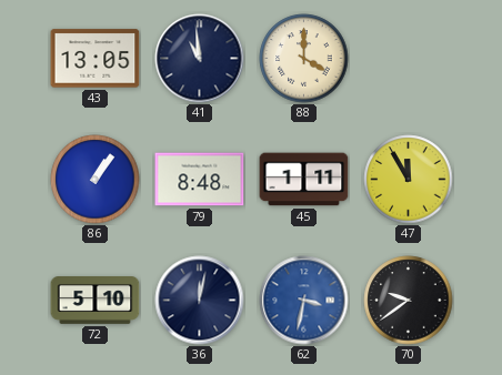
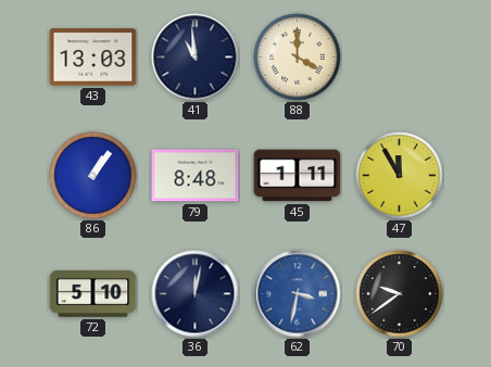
43: 13:05 -> 13:03
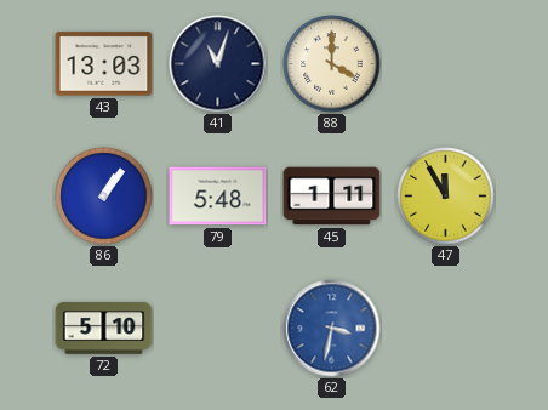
41: 10:59 -> 11:03
79: 8:48 -> 5:48
36: 12:02 -> none
70: 9:39 -> none
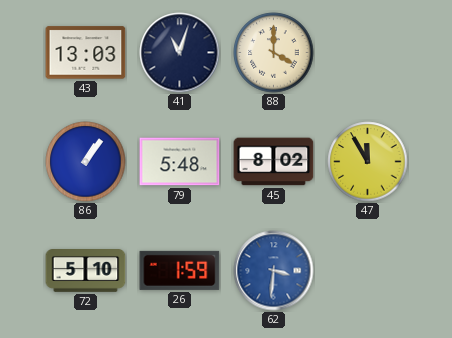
45: 1:11 -> 8:02
26: none -> 1:59
62: 3:32 -> 3:31
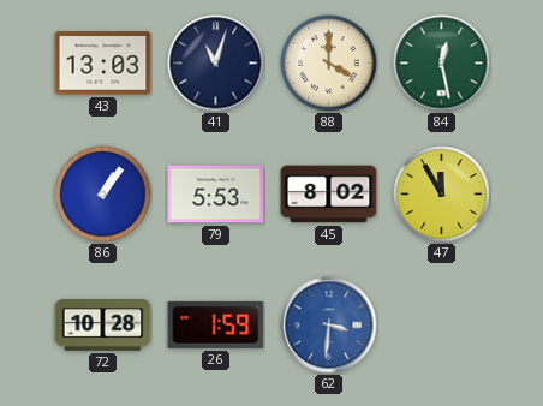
84: none -> 12:28
79: 5:48 -> 5:53
72: 5:10 -> 10:28
